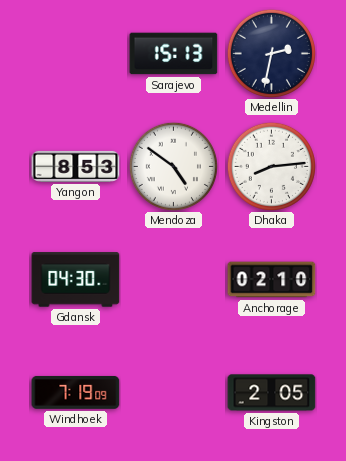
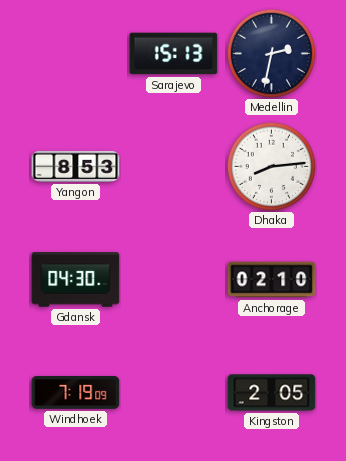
Mendoza: 4:51 -> none
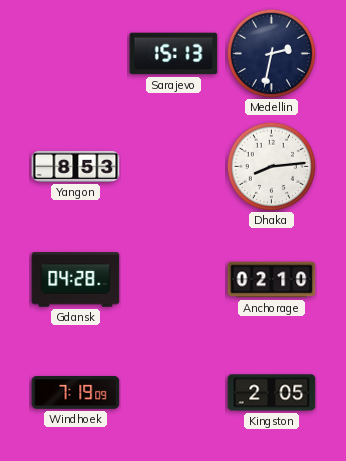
Gdansk: 04:30 -> 04:28
